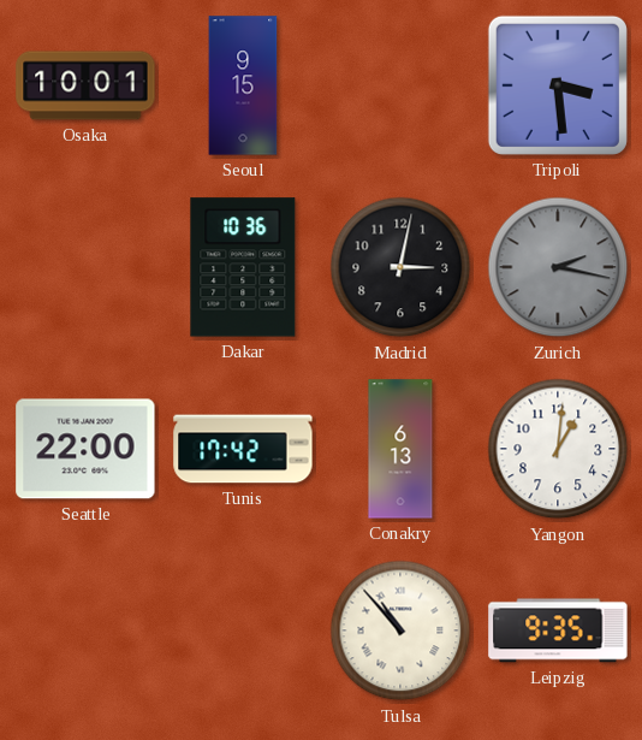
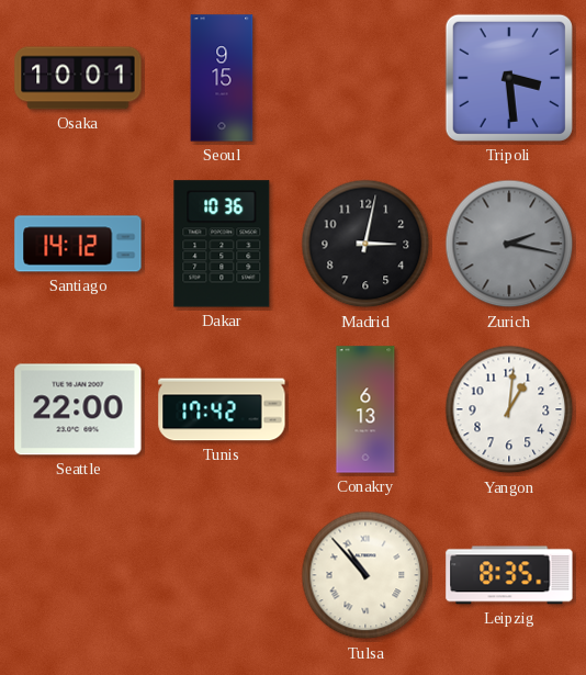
Santiago: none -> 14:12
Leipzig: 9:35 -> 8:35
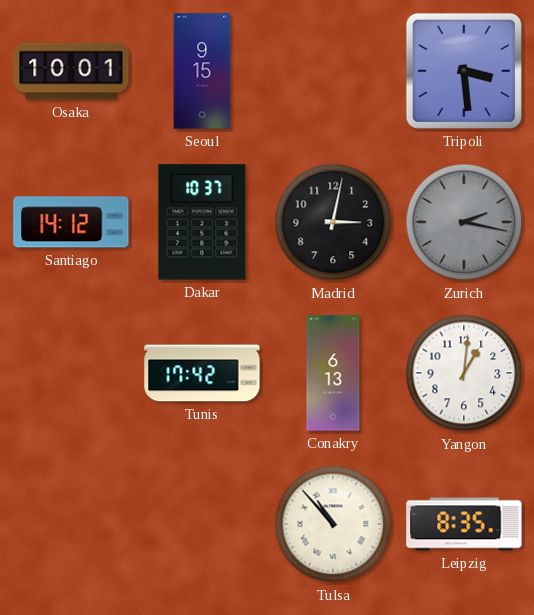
Dakar: 10:36 -> 10:37
Seattle: 22:00 -> none
